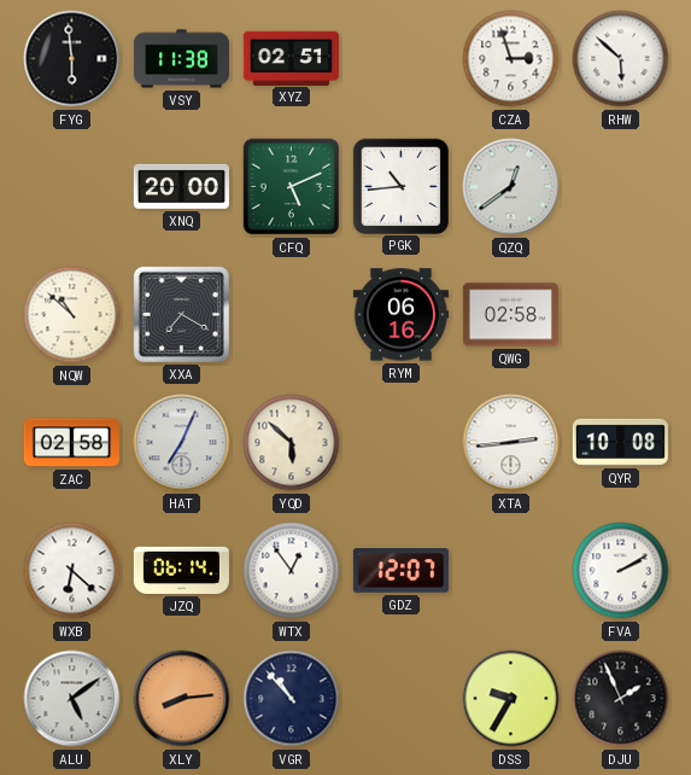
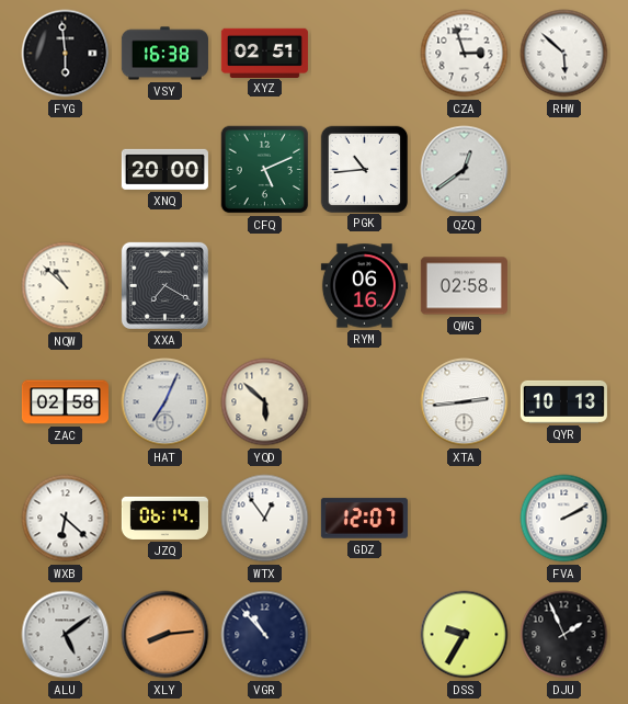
VSY: 11:38 -> 16:38
QYR: 10:08 -> 10:13
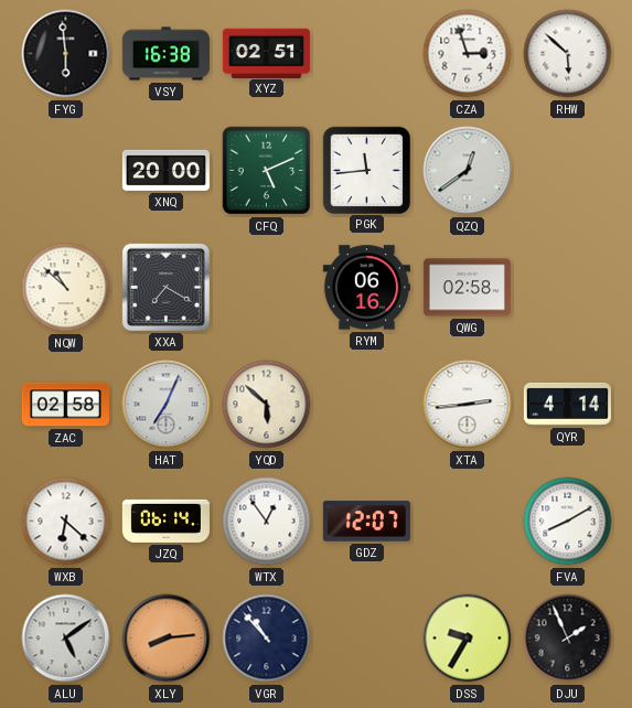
PGK: 10:44 -> 11:44
QYR: 10:13 -> 4:14
FVA: 2:10 -> 8:10
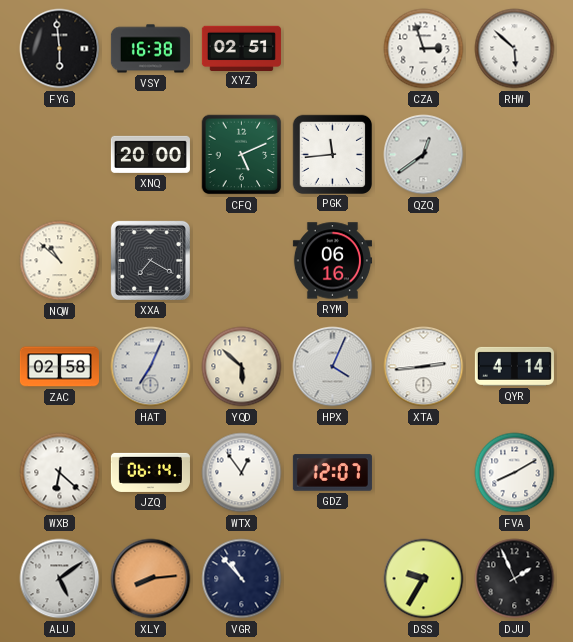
QWG: 02:58 -> none
HPX: none -> 4:04
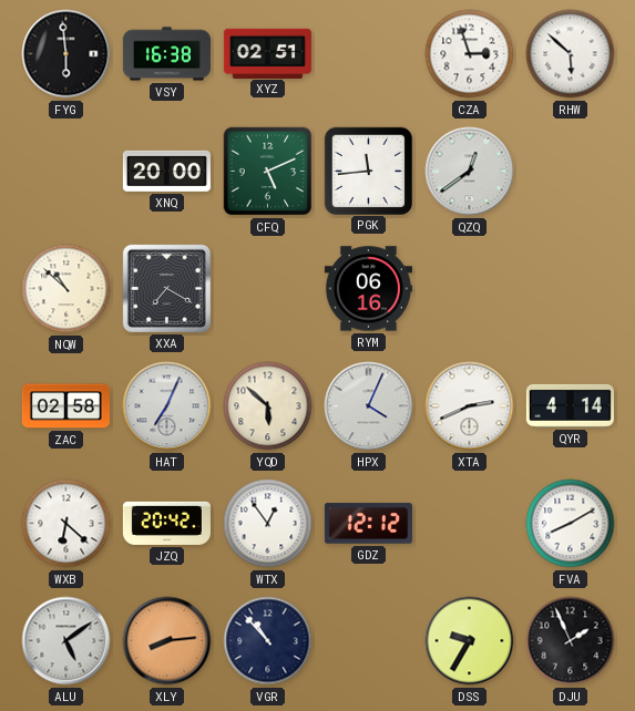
XTA: 2:44 -> 2:41
JZQ: 06:14 -> 20:42
GDZ: 12:07 -> 12:12
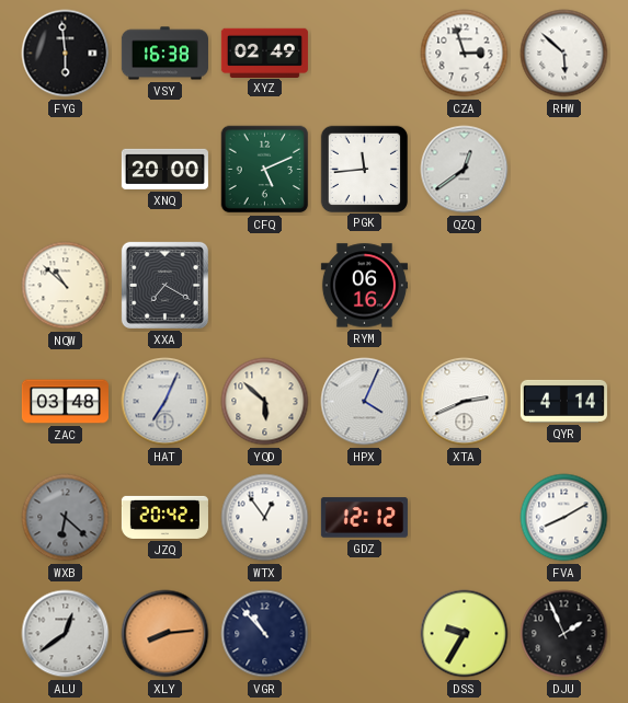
XYZ: 02:51 -> 02:49
ZAC: 02:58 -> 03:48
WXB dial: white -> grey
ALU: 5:09 -> 12:39
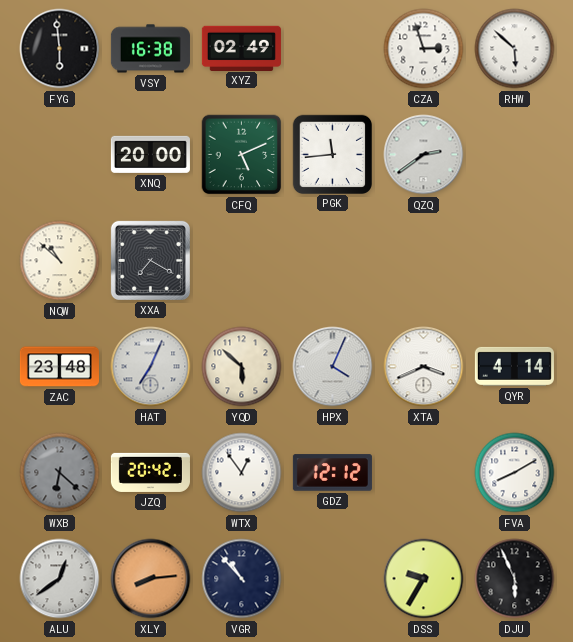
QZQ: 12:39 -> 2:39
RYM: 06:16 -> none
ZAC: 03:48 -> 23:48
XTA: 2:41 -> 3:41
DJU: 1:56 -> 5:56
